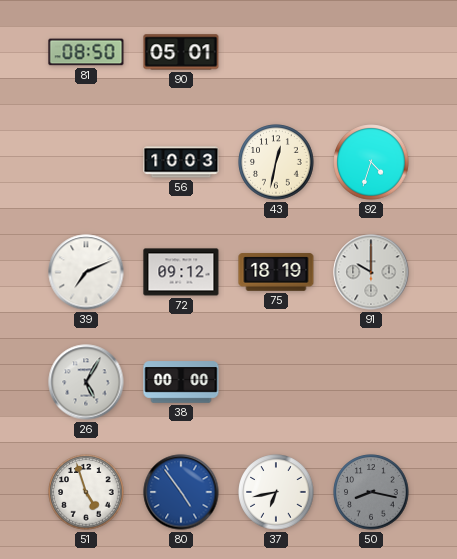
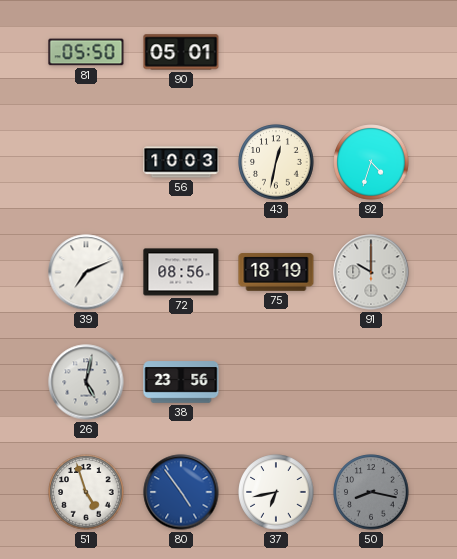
81: 08:50 -> 05:50
72: 09:12 -> 08:56
26: 5:05 -> 5:02
38: 00:00 -> 23:56
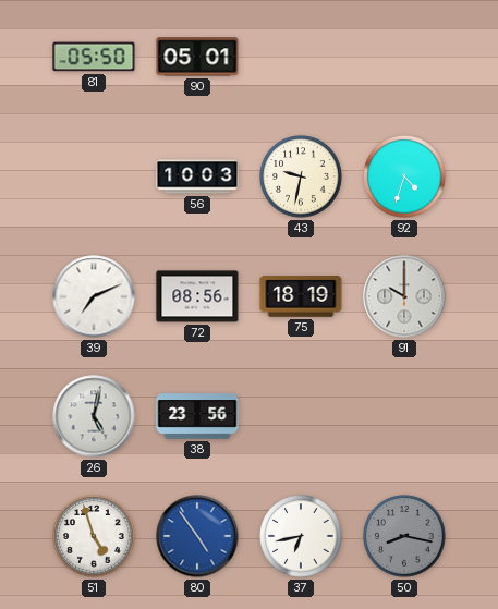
43: 12:32 -> 9:32
